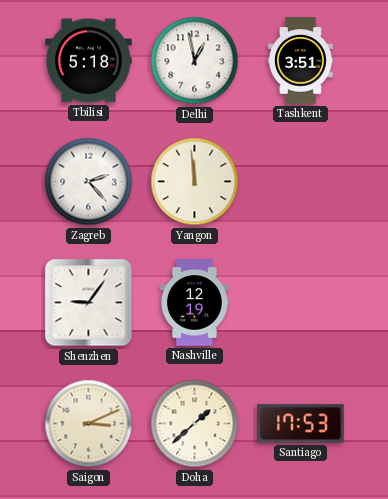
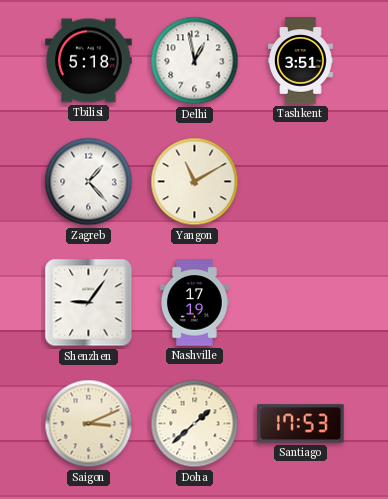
Zagreb: 2:23 -> 1:23
Yangon: 11:59 -> 11:10
Nashville: 12:19 -> 17:19
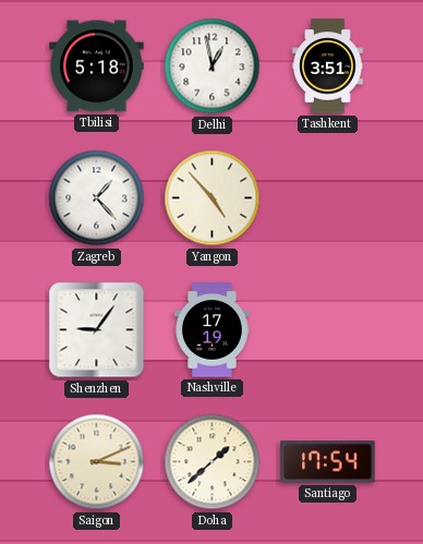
Yangon: 11:10 -> 4:53
Santiago: 17:53 -> 17:54
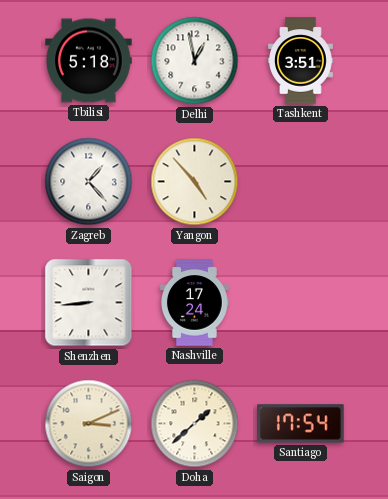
Shenzhen: 9:06 -> 8:44
Nashville: 17:19 -> 17:24
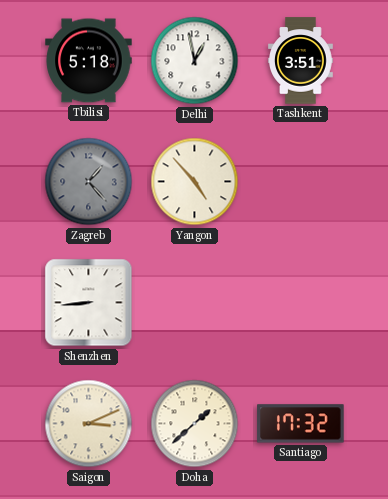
Zagreb dial: white -> grey
Nashville: 17:24 -> none
Santiago: 17:54 -> 17:32
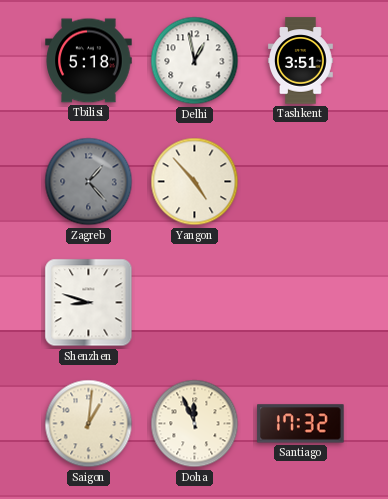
Shenzhen: 8:44 -> 8:48
Saigon: 3:11 -> 1:01
Doha: 1:38 -> 11:56
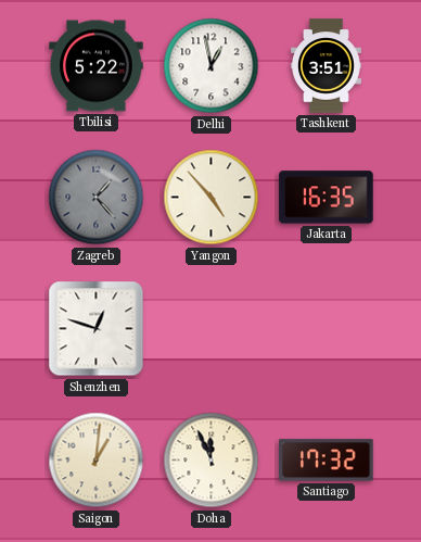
Tbilisi: 5:18 -> 5:22
Jakarta: none -> 16:35
Shenzhen: 8:48 -> 12:48
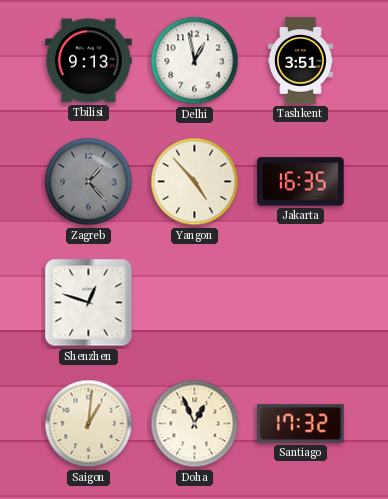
Tbilisi: 5:22 -> 9:13
Doha: 11:56 -> 12:56
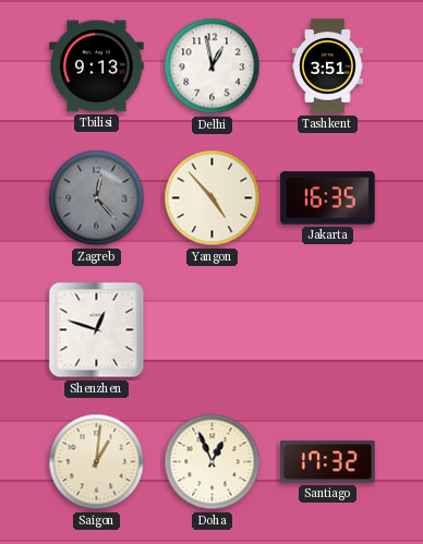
Zagreb: 1:23 -> 12:23
